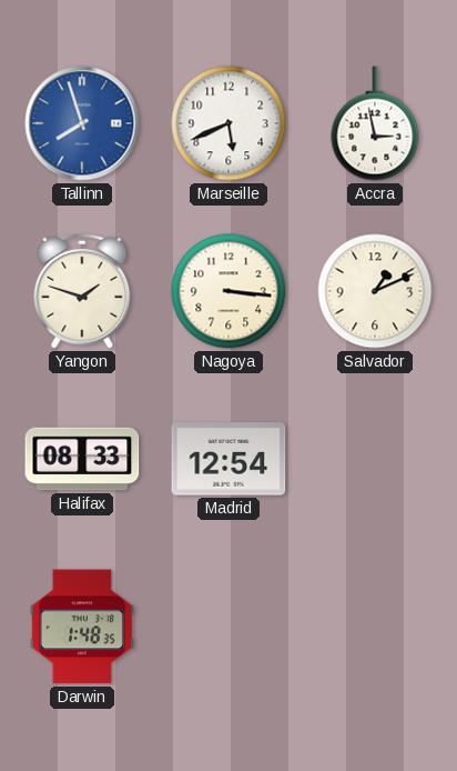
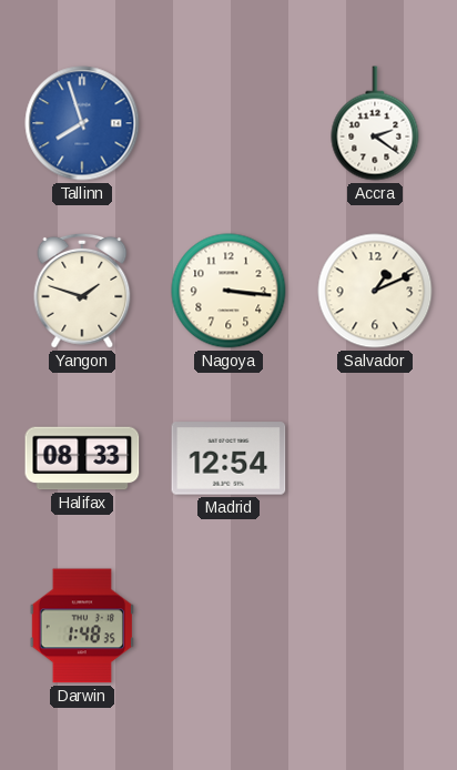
Marseille: 5:41 -> none
Accra: 2:58 -> 2:21
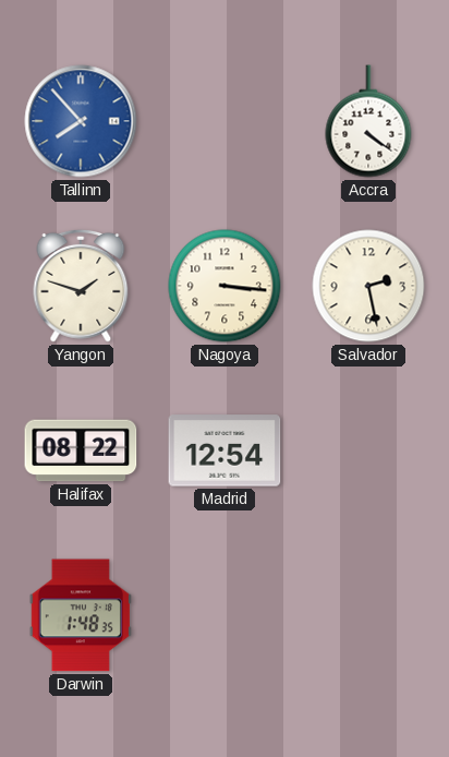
Tallinn: 7:57 -> 7:53
Accra: 2:21 -> 4:21
Salvador: 1:11 -> 2:28
Halifax: 08:33 -> 08:22
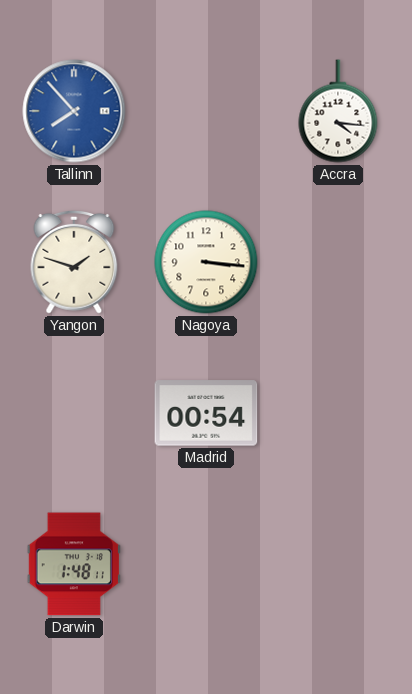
Accra: 4:21 -> 4:16
Salvador: 2:28 -> none
Halifax: 08:22 -> none
Madrid: 12:54 -> 00:54
Darwin: 1:48:35 -> 1:48:11
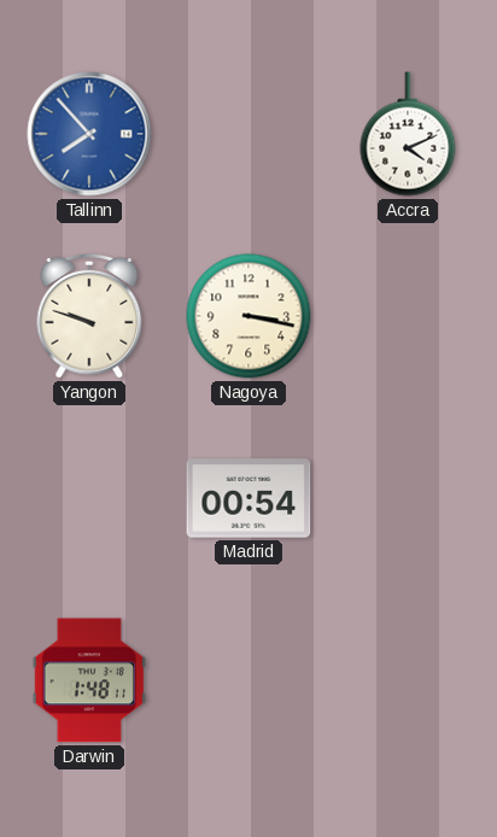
Accra: 4:16 -> 4:11
Yangon: 1:48 -> 9:48
Nagoya: 3:16 -> 3:17
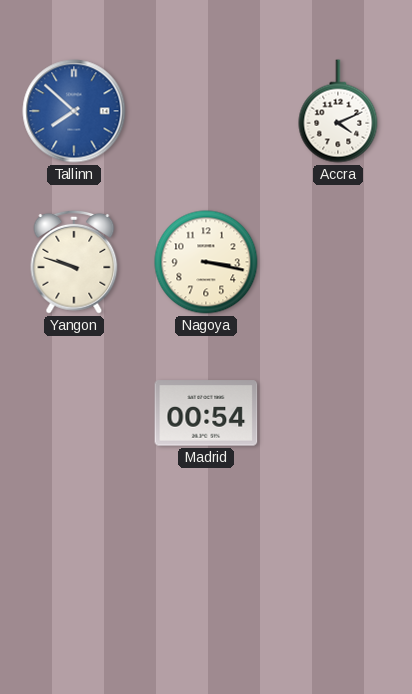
Tallinn: 7:53 -> 7:52
Darwin: 1:48 -> none
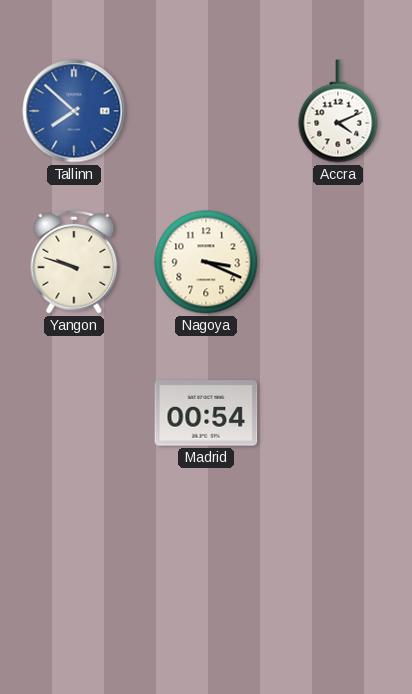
Nagoya: 3:17 -> 3:19
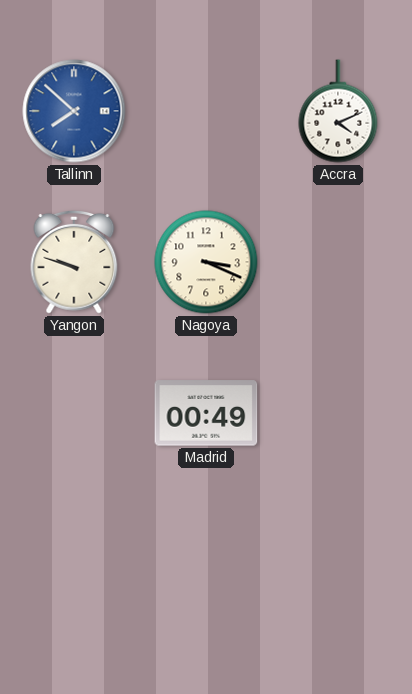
Madrid: 00:54 -> 00:49
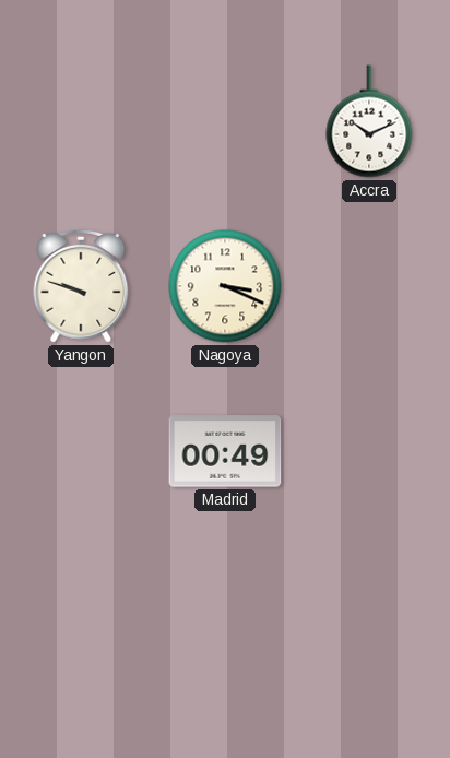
Tallinn: 7:52 -> none
Accra: 4:11 -> 10:11
